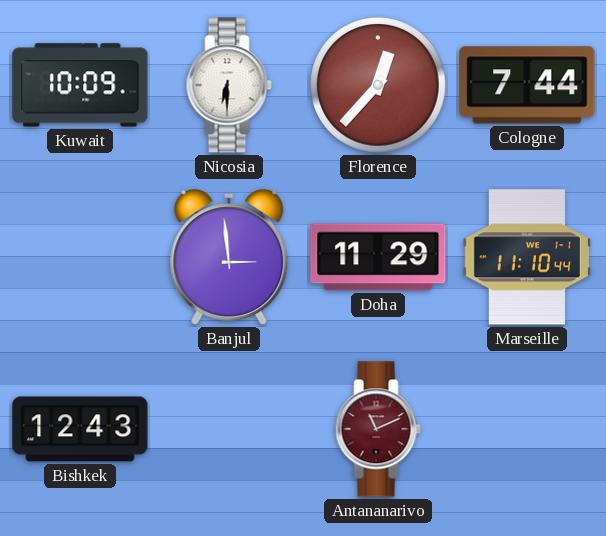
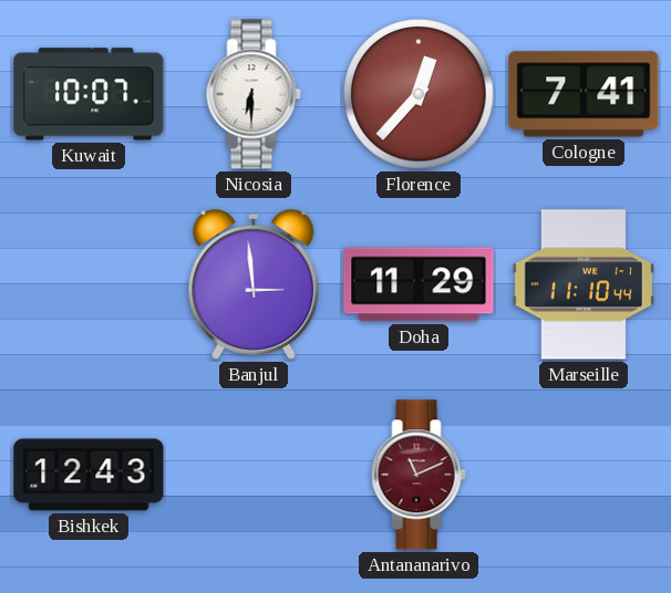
Kuwait: 10:09 -> 10:07
Cologne: 7:44 -> 7:41
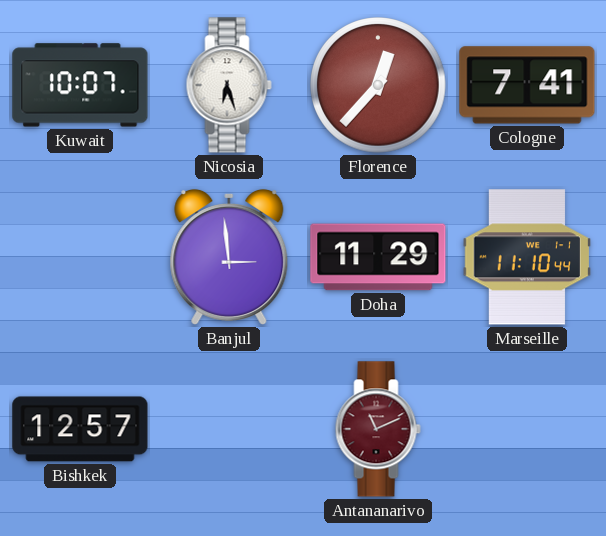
Nicosia: 6:30 -> 6:27
Bishkek: 12:43 -> 12:57
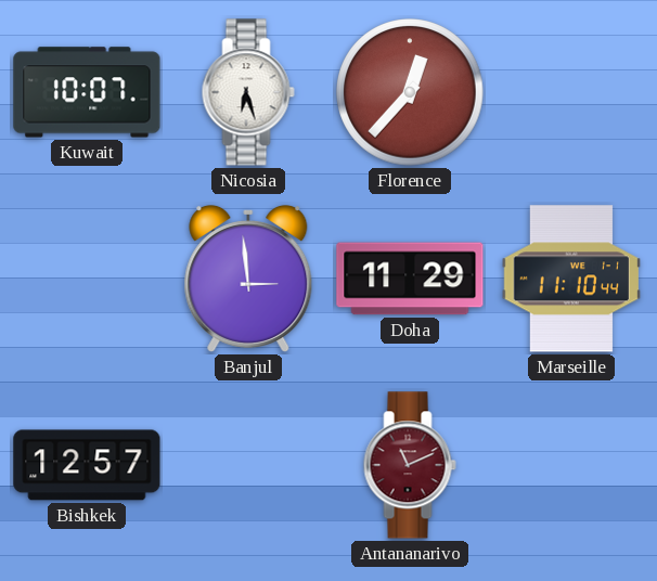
Cologne: 7:41 -> none
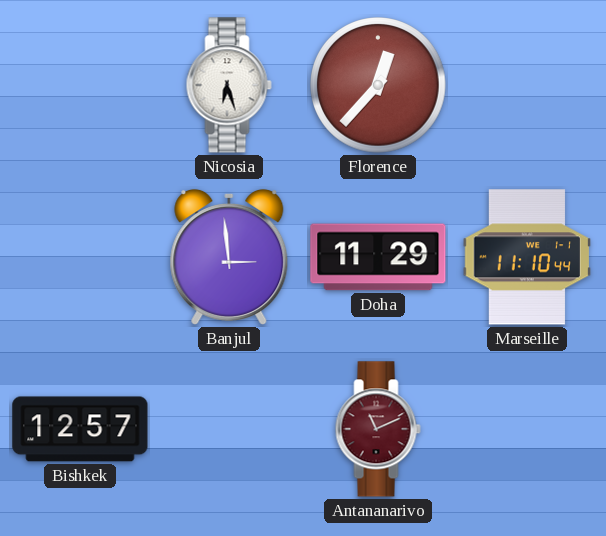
Kuwait: 10:07 -> none
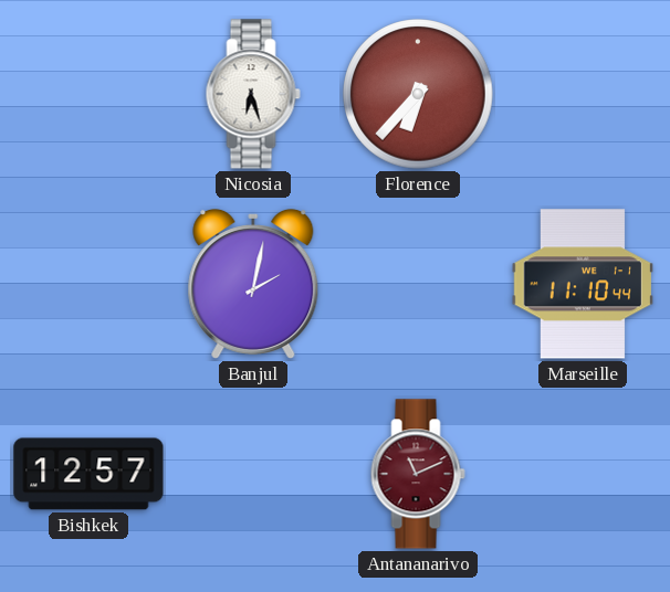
Florence: 12:37 -> 6:37
Banjul: 2:59 -> 2:02
Doha: 11:29 -> none
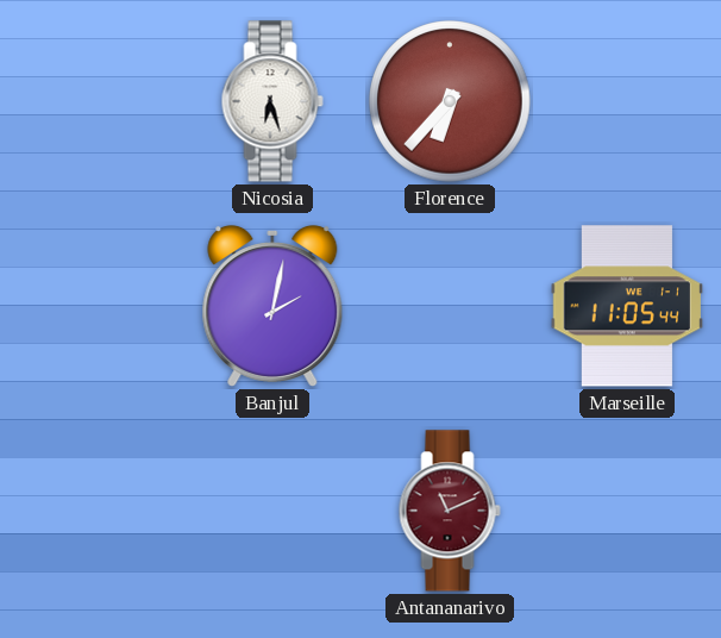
Marseille: 11:10 -> 11:05
Bishkek: 12:57 -> none
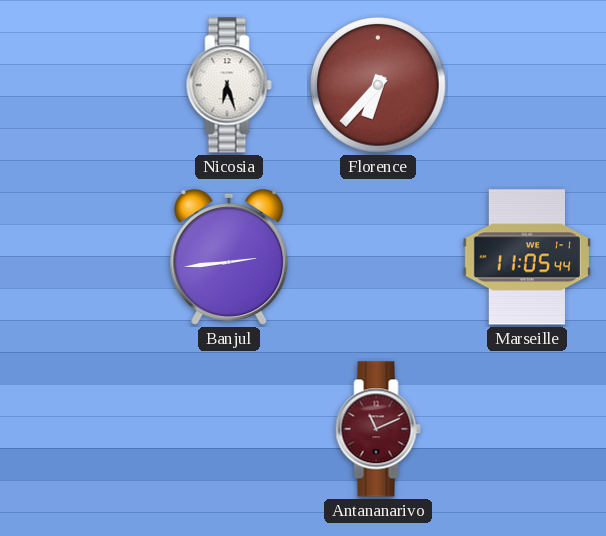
Banjul: 2:02 -> 2:44
